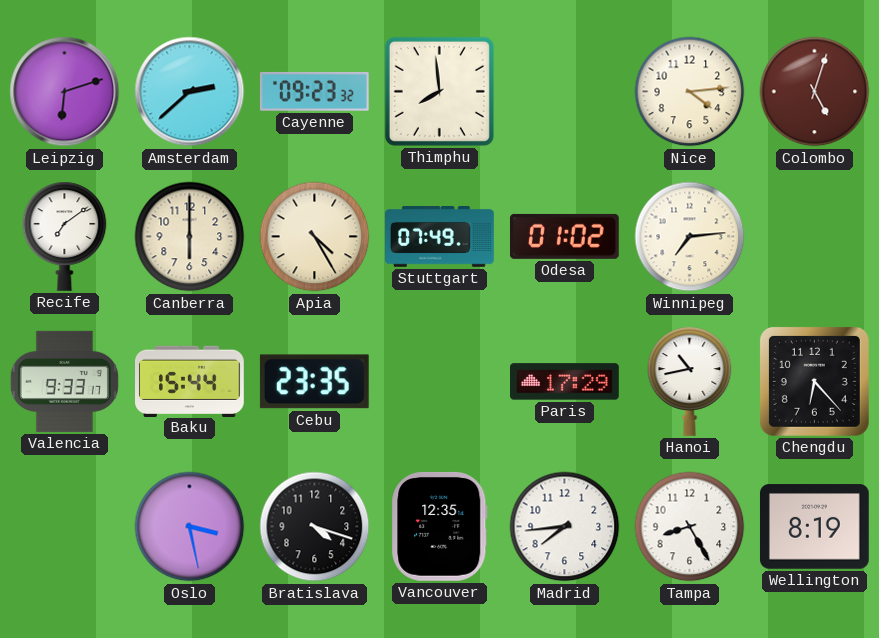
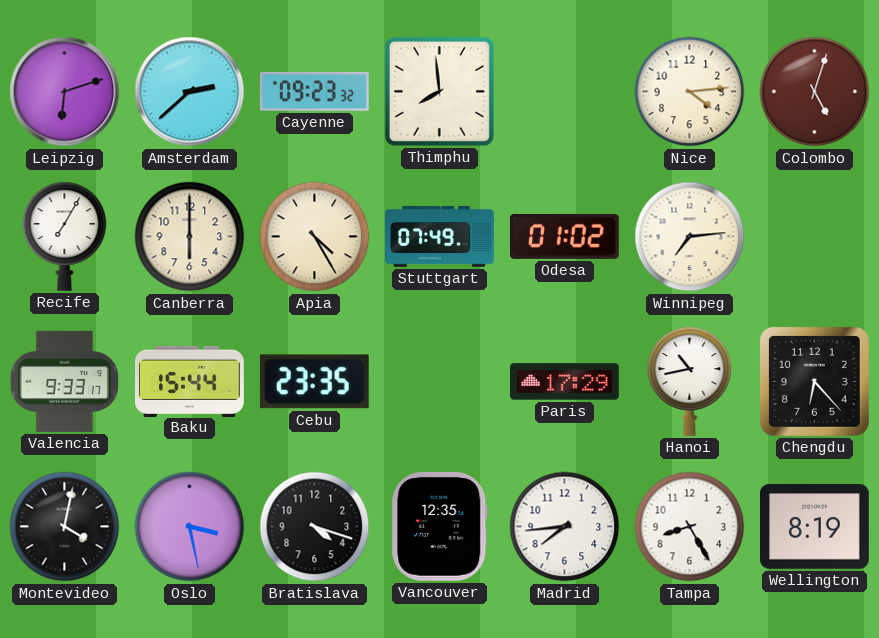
Recife: 7:09 -> 7:05
Montevideo: none -> 4:02
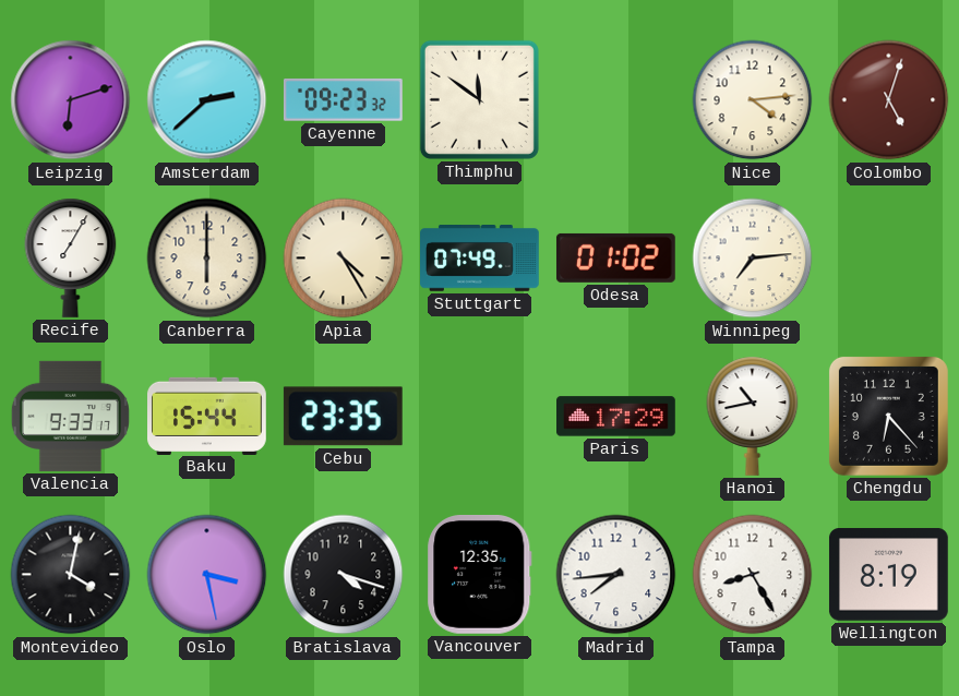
Thimphu: 7:59 -> 11:51
